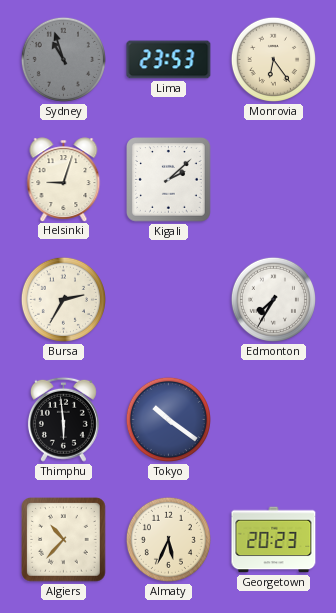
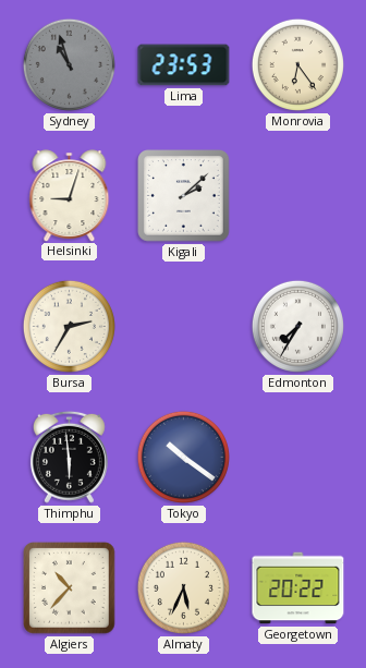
Georgetown: 20:23 -> 20:22
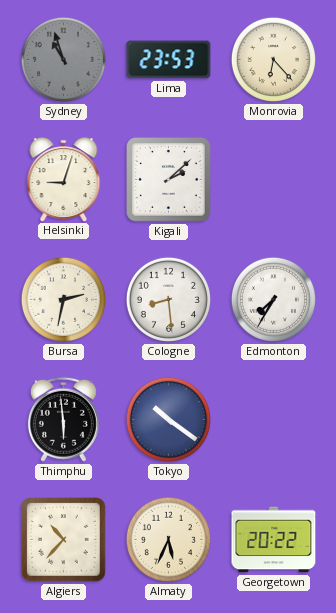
Monrovia: 6:24 -> 6:23
Bursa: 2:35 -> 2:32
Cologne: none -> 8:29
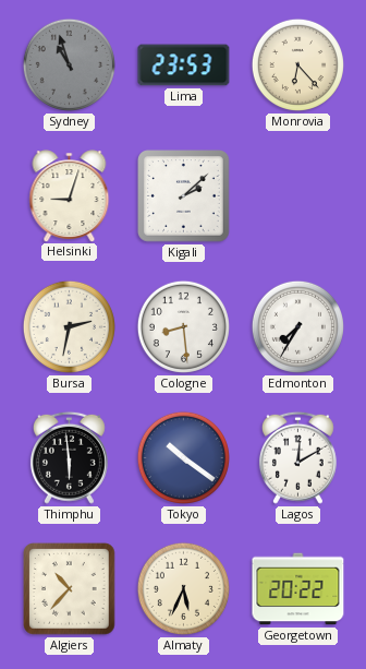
Lagos: none -> 12:10
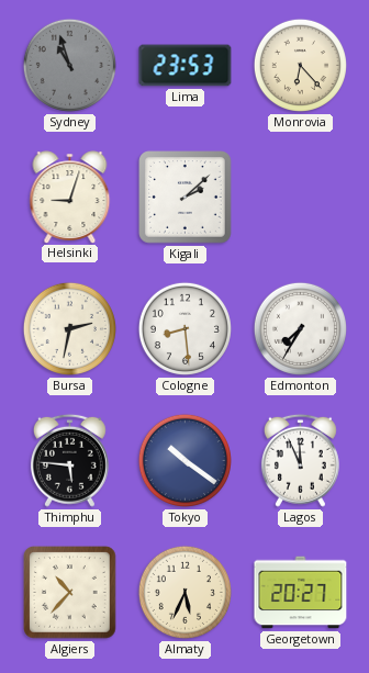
Thimphu: 5:59 -> 5:46
Lagos: 12:10 -> 11:56
Georgetown: 20:22 -> 20:27
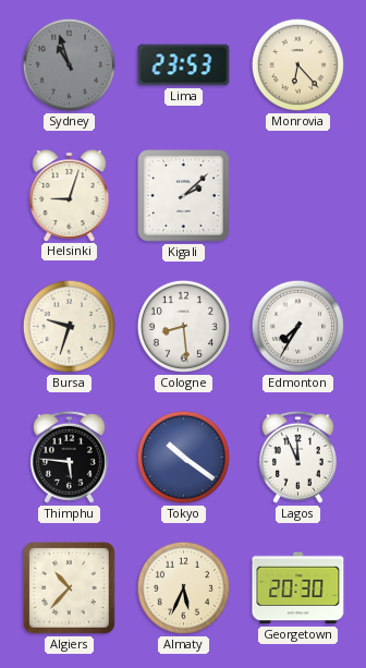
Bursa: 2:32 -> 9:33
Georgetown: 20:27 -> 20:30
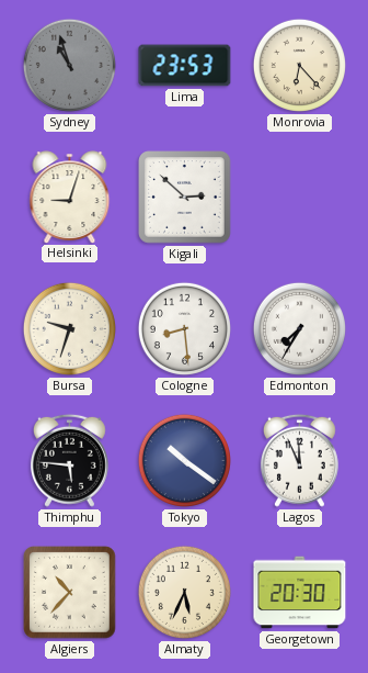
Kigali: 2:08 -> 2:52
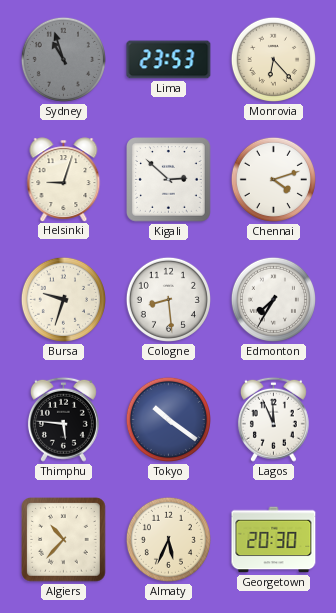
Chennai: none -> 4:12
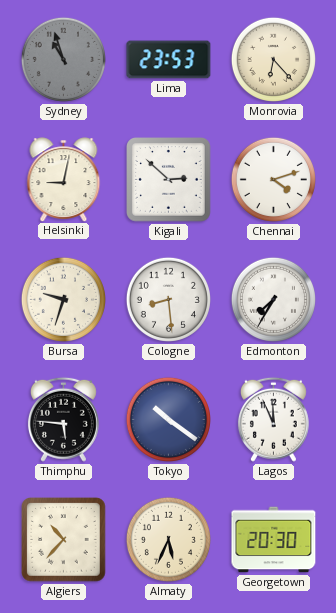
Helsinki: 9:03 -> 9:02
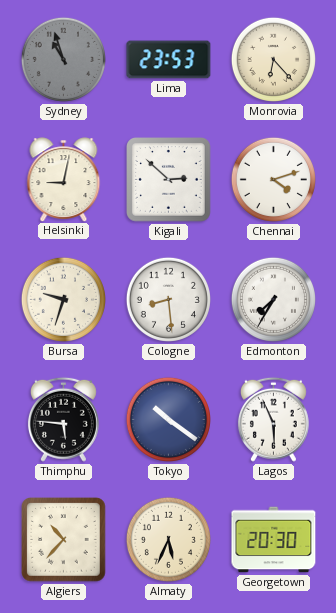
Lagos: 11:56 -> 5:56
